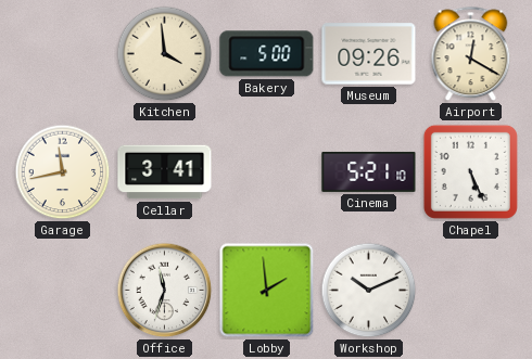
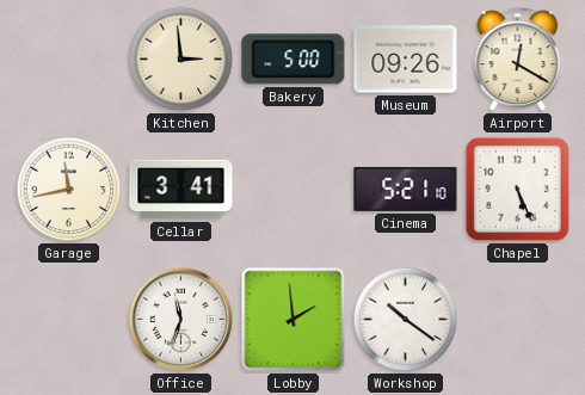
Kitchen: 3:59 -> 2:59
Workshop: 10:11 -> 10:21
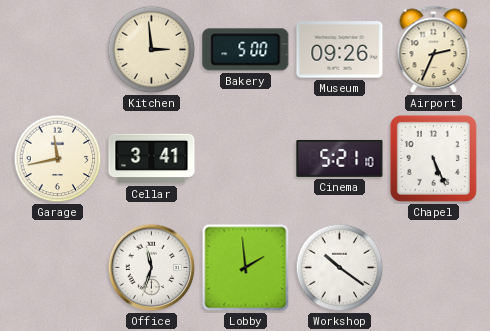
Airport: 12:20 -> 2:34
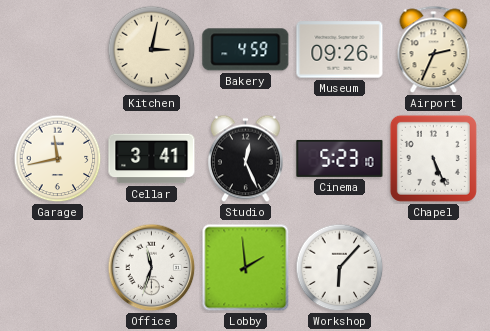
Kitchen: 2:59 -> 3:02
Bakery: 5:00 -> 4:59
Studio: none -> 12:26
Cinema: 5:21 -> 5:23
Workshop: 10:21 -> 6:07
